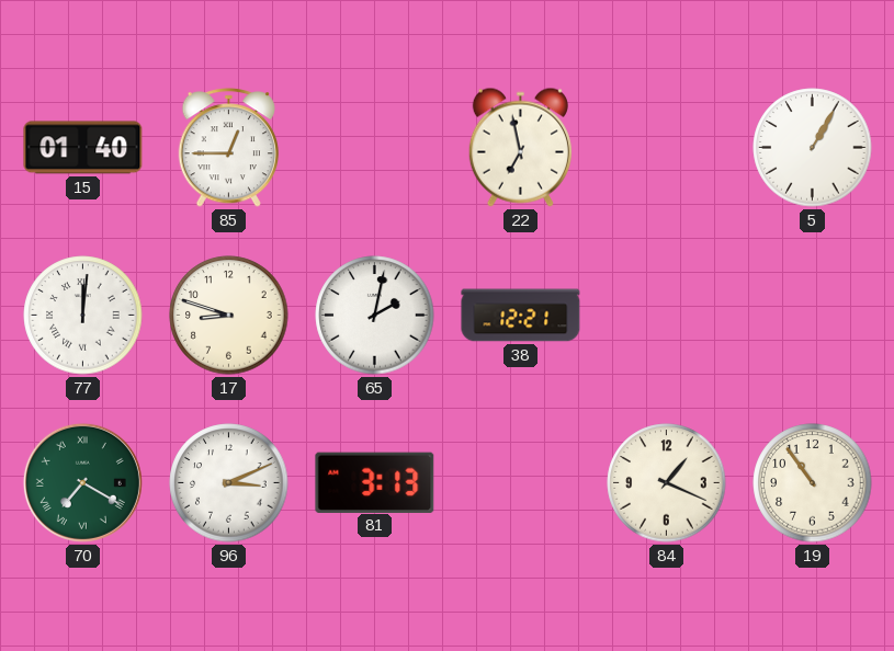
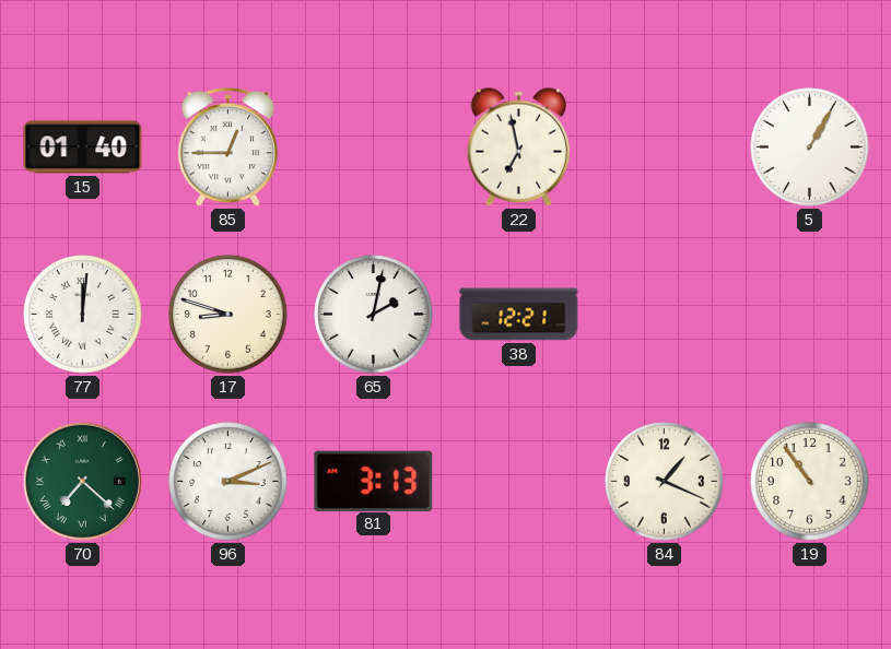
70: 7:20 -> 7:22
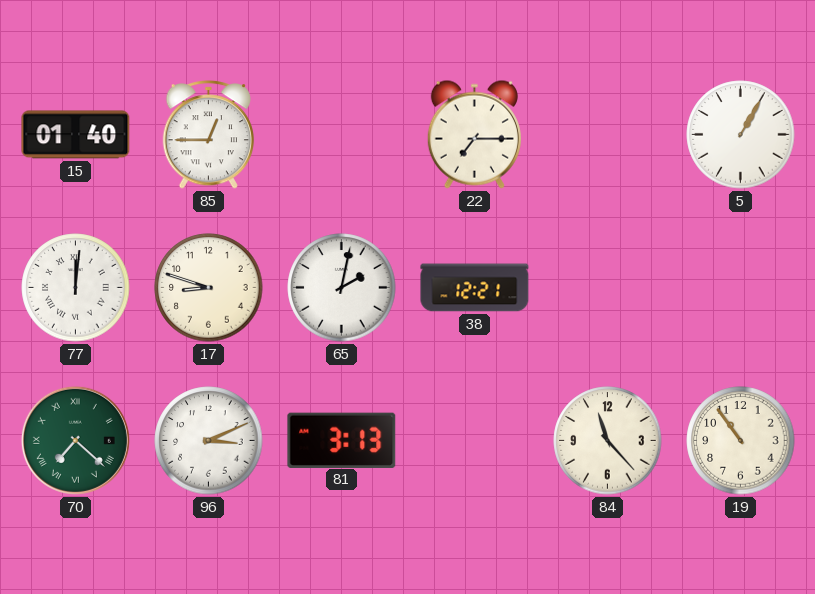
22: 6:58 -> 7:15
84: 1:19 -> 11:23
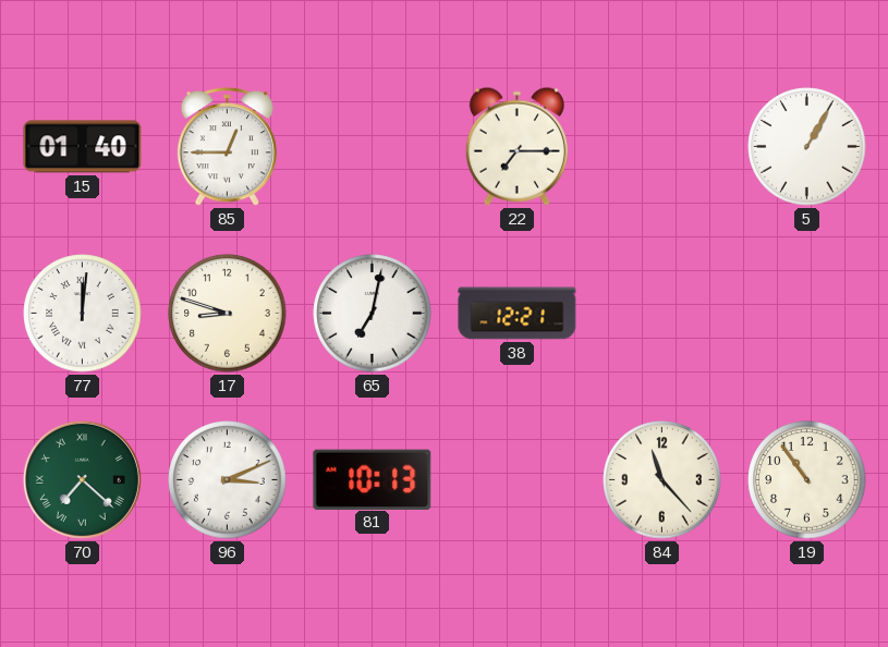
65: 2:02 -> 7:02
81: 3:13 -> 10:13
